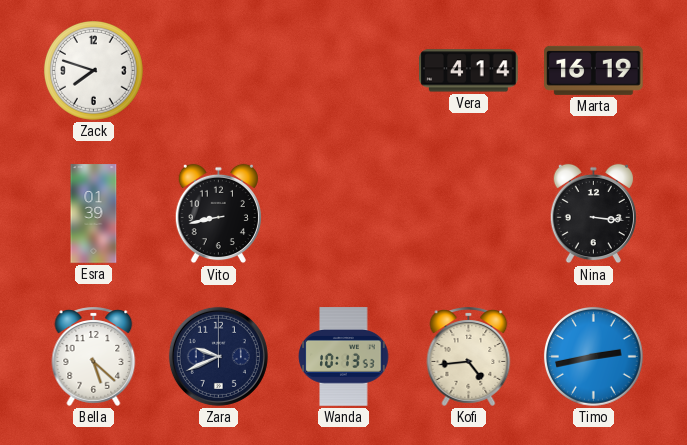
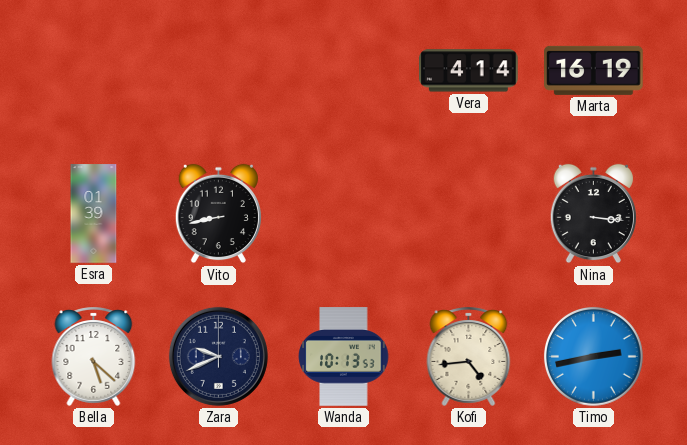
Zack: 7:48 -> none
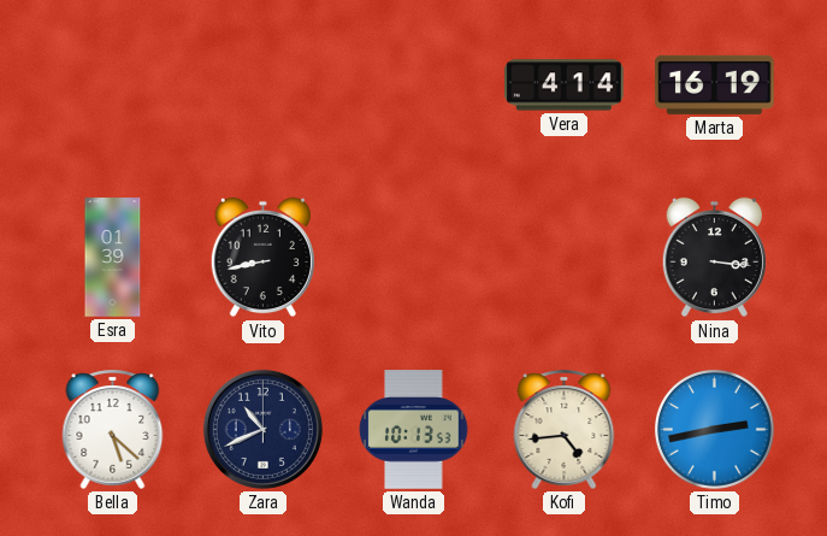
Zara: 9:41 -> 10:41
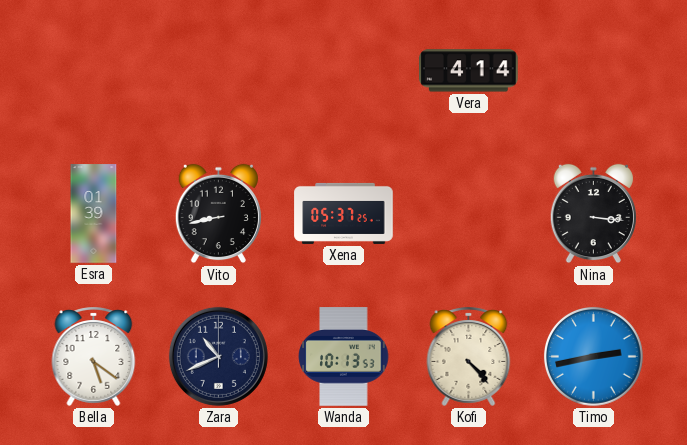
Marta: 16:19 -> none
Xena: none -> 05:37
Bella: 5:22 -> 5:21
Kofi: 4:44 -> 4:23
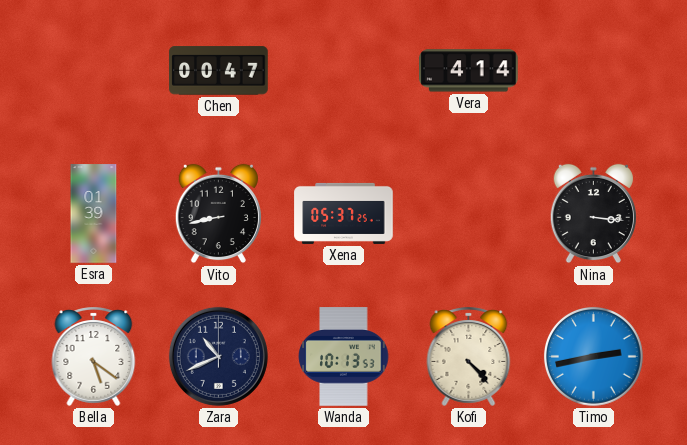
Chen: none -> 00:47
